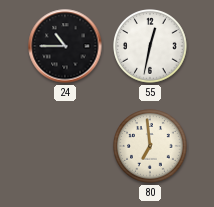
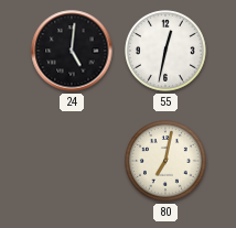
24: 10:45 -> 5:01
80: 6:59 -> 7:02
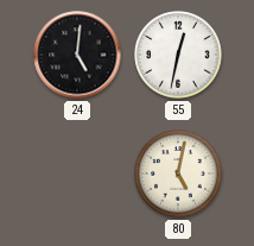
80: 7:02 -> 5:02
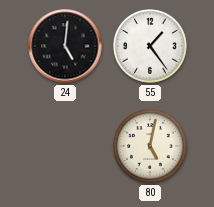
55: 12:32 -> 1:24
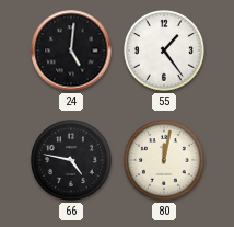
66: none -> 4:47
80: 5:02 -> 12:02
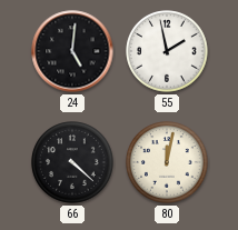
55: 1:24 -> 1:58
66: 4:47 -> 4:22
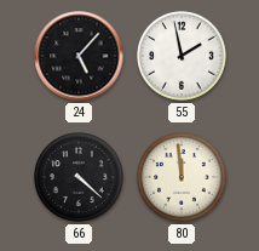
24: 5:01 -> 5:07
80: 12:02 -> 11:59
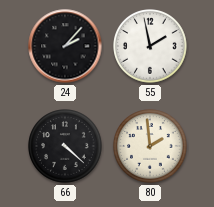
24: 5:07 -> 2:07
80: 11:59 -> 1:59
